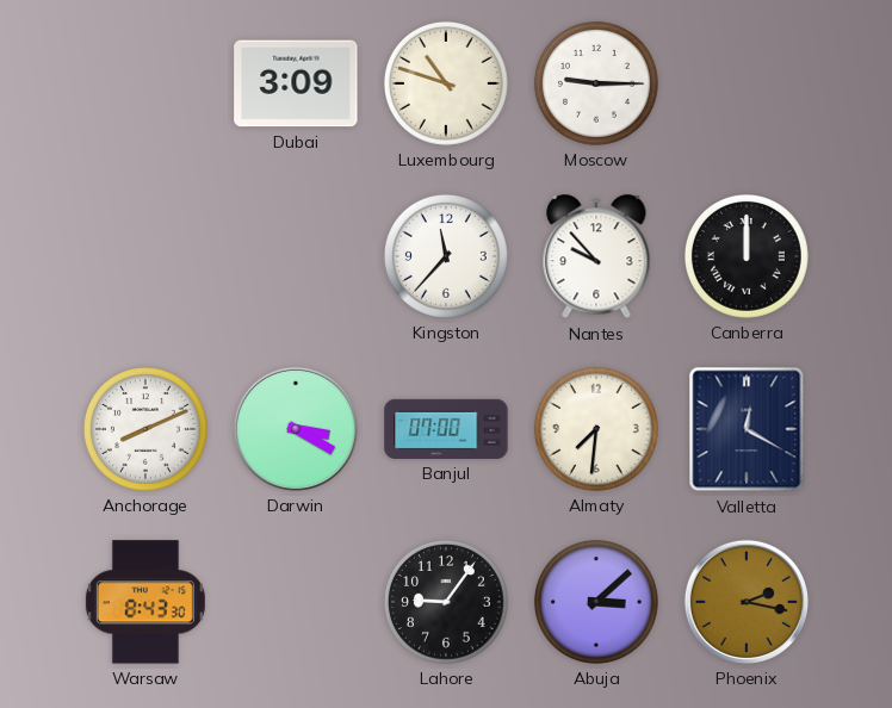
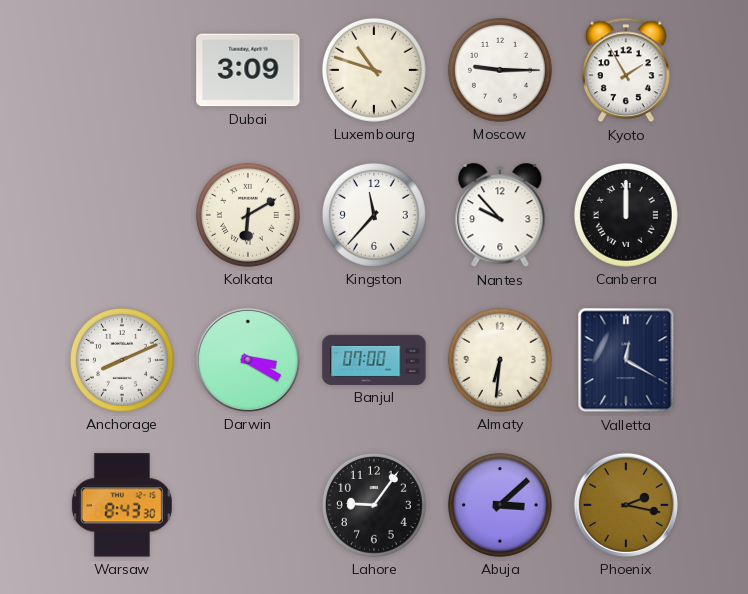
Kyoto: none -> 1:55
Kolkata: none -> 6:10
Almaty: 7:31 -> 6:31
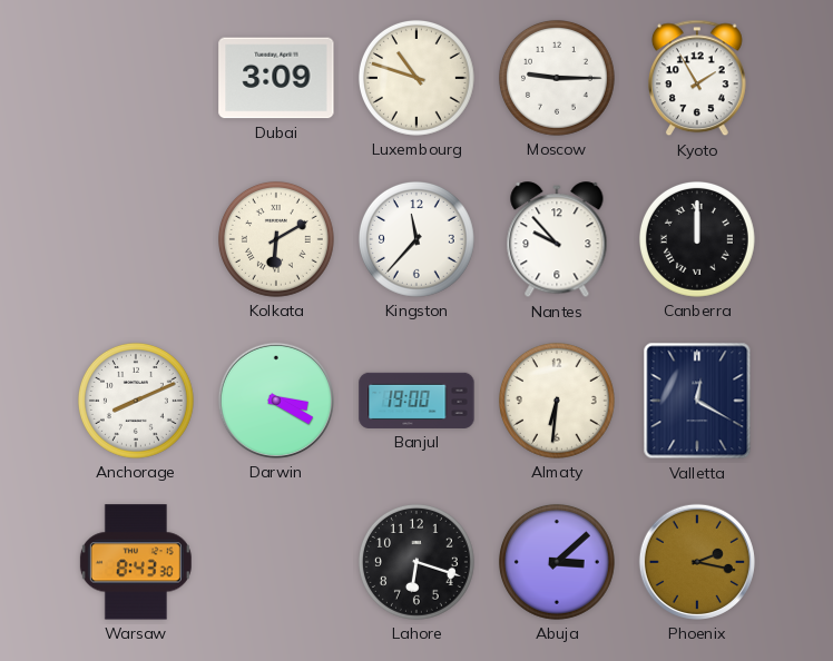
Banjul: 07:00 -> 19:00
Lahore: 9:06 -> 6:18
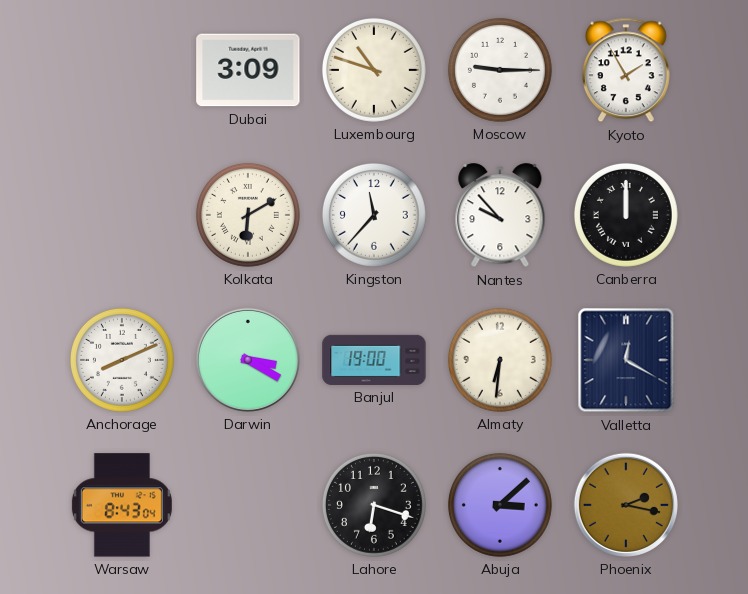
Warsaw: 8:43:30 -> 8:43:04
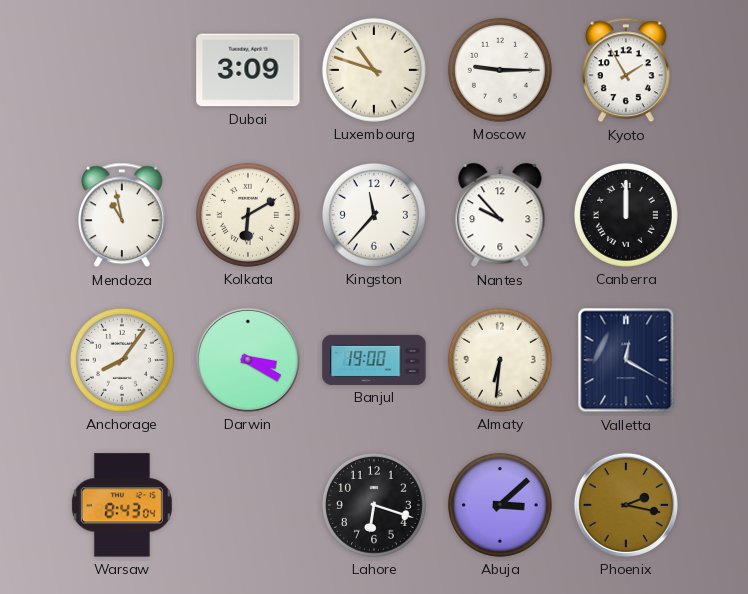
Mendoza: none -> 10:58
Anchorage: 8:11 -> 8:06
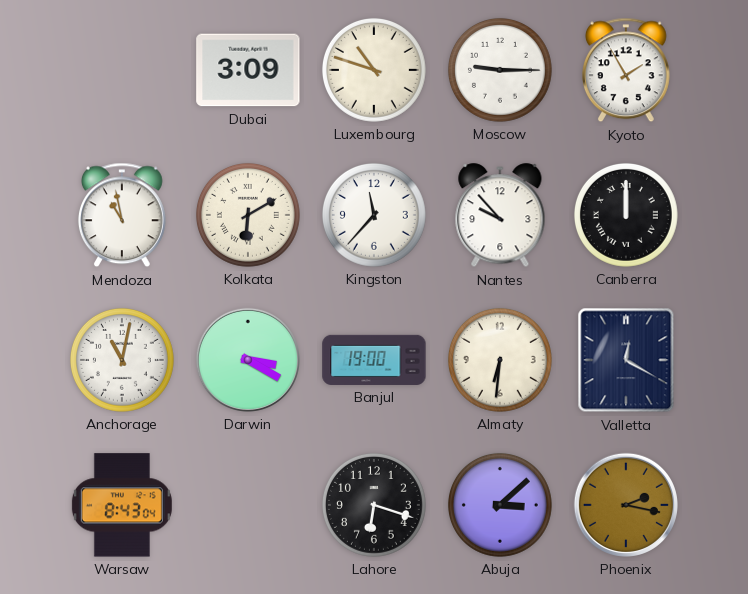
Anchorage: 8:06 -> 11:02
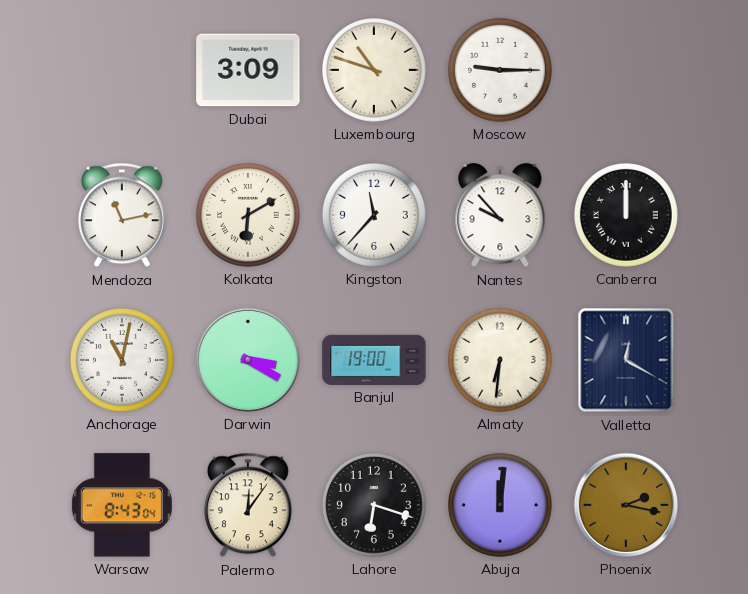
Kyoto: 1:55 -> none
Mendoza: 10:58 -> 11:13
Palermo: none -> 12:06
Abuja: 3:08 -> 12:01
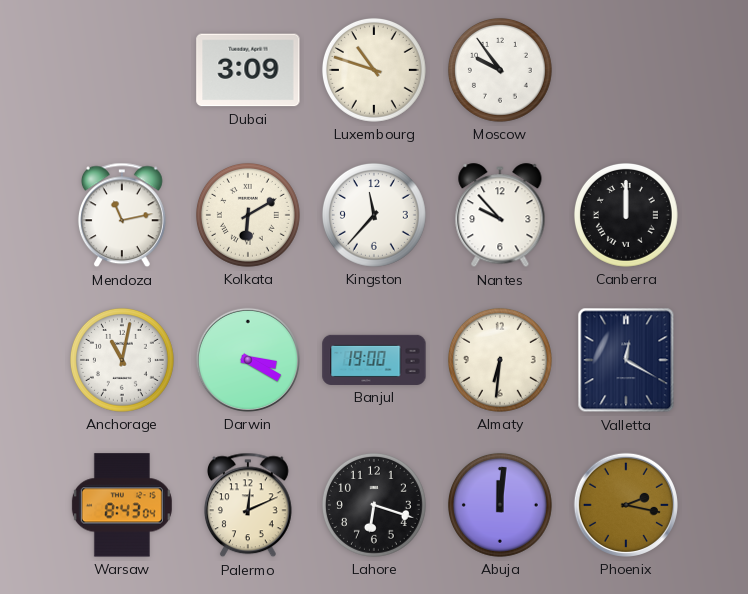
Moscow: 9:15 -> 9:54
Palermo: 12:06 -> 12:11
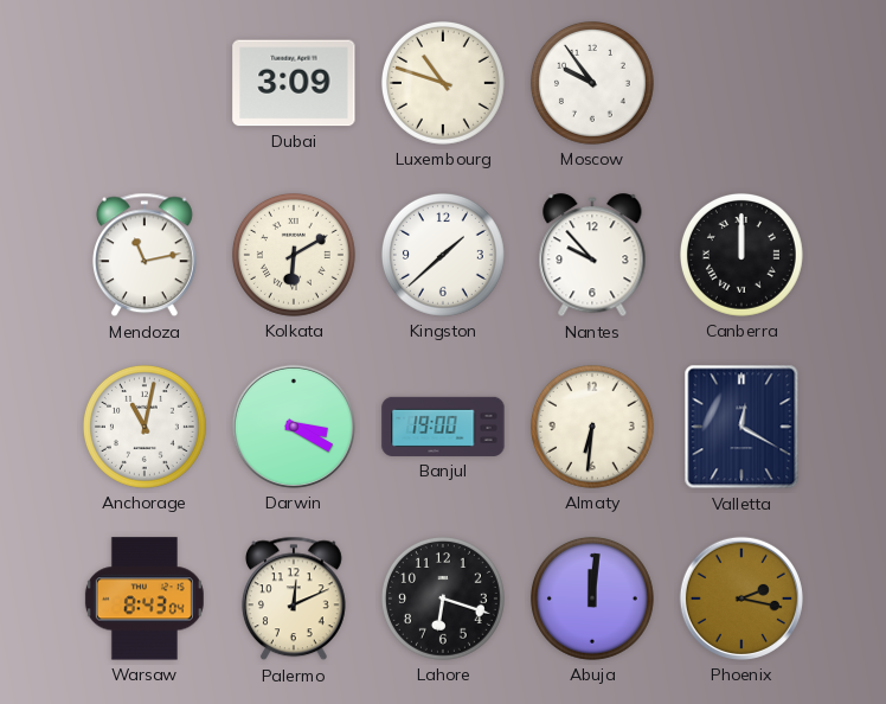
Kingston: 11:37 -> 1:38
